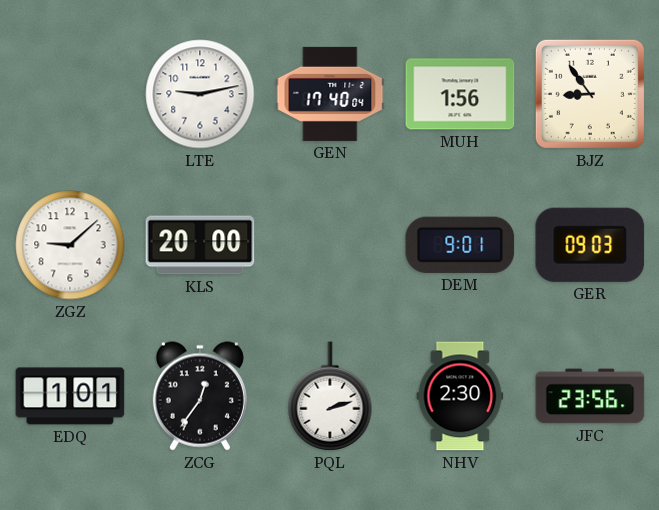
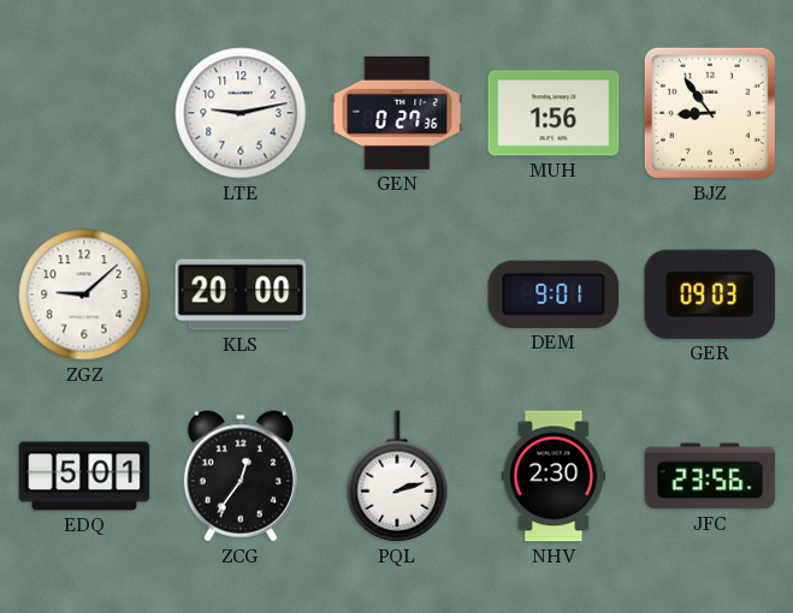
GEN: 17:40 -> 0:27
EDQ: 1:01 -> 5:01
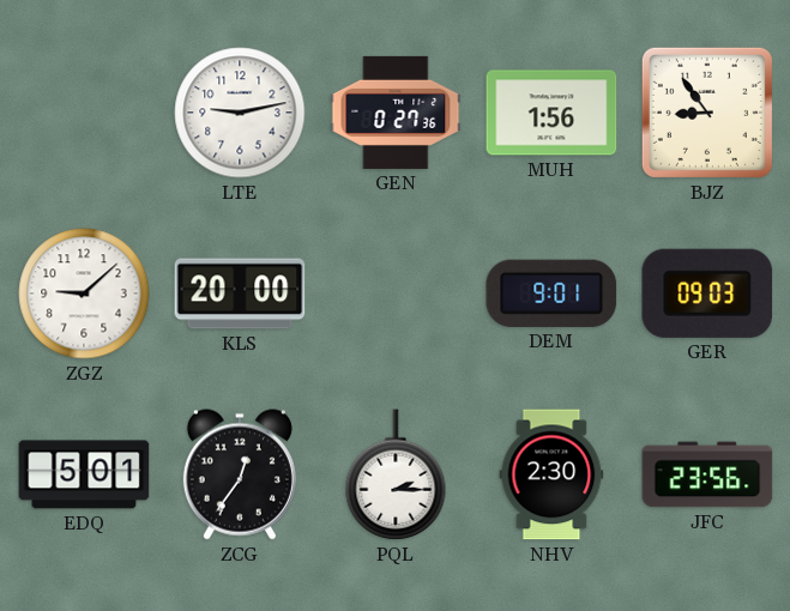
PQL: 2:12 -> 2:15
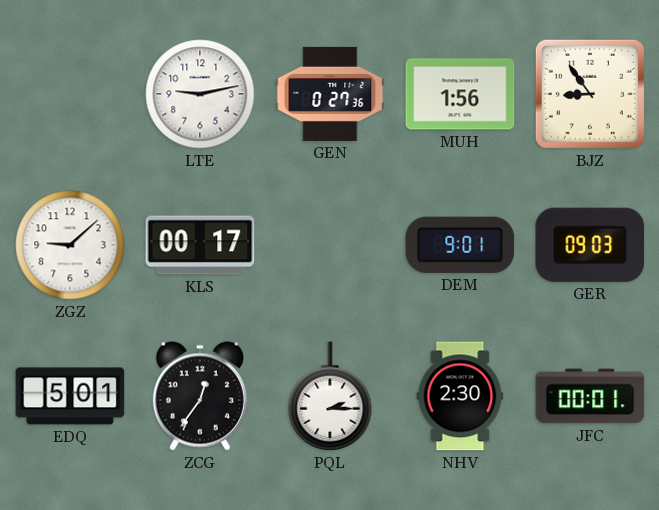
KLS: 20:00 -> 00:17
JFC: 23:56 -> 00:01
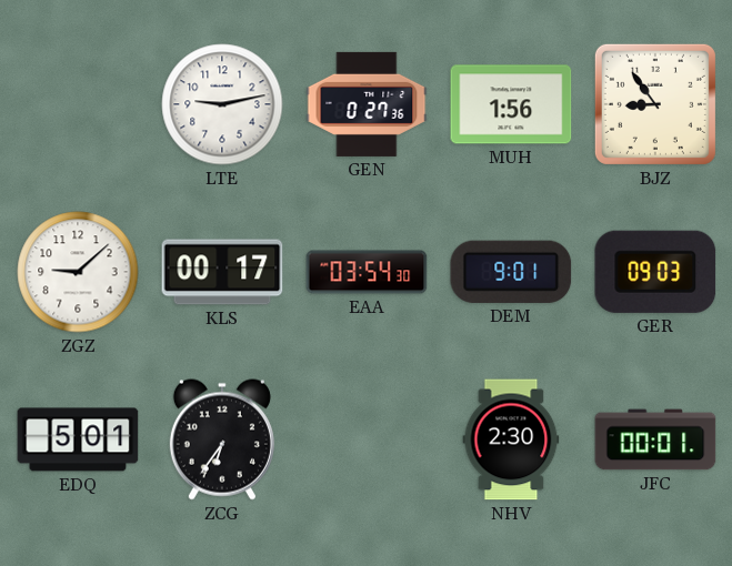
EAA: none -> 03:54
ZCG: 12:36 -> 6:36
PQL: 2:15 -> none
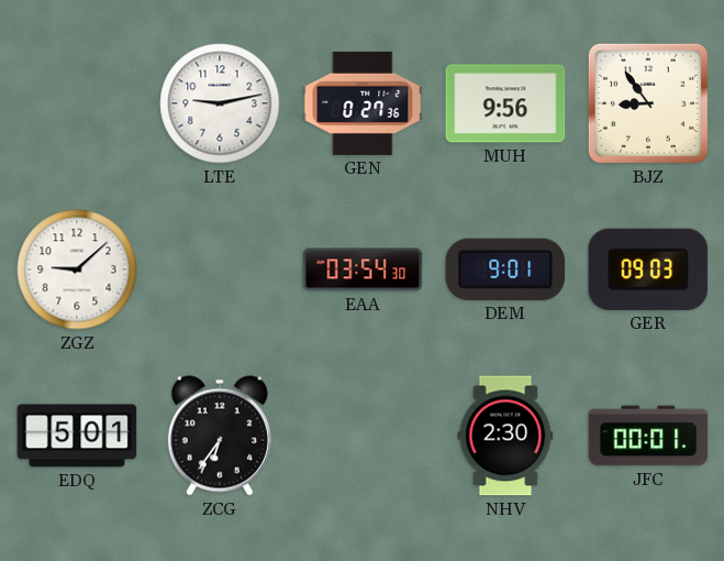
MUH: 1:56 -> 9:56
KLS: 00:17 -> none
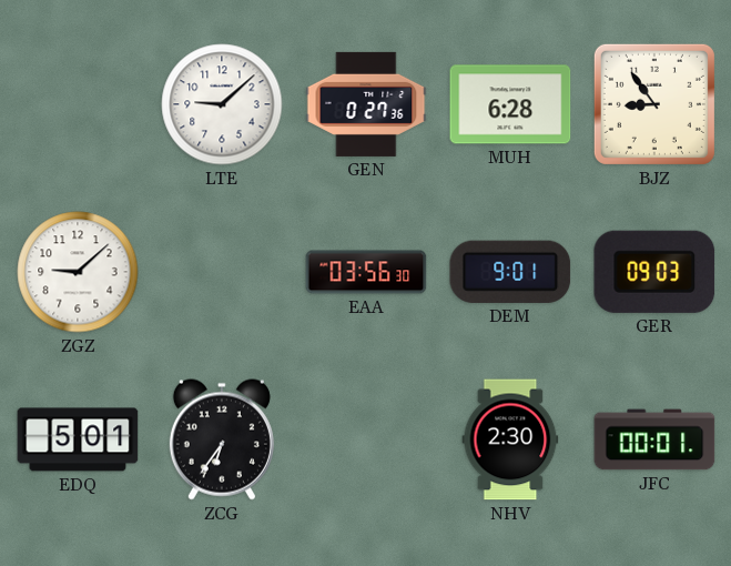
LTE: 9:13 -> 9:08
MUH: 9:56 -> 6:28
EAA: 03:54 -> 03:56
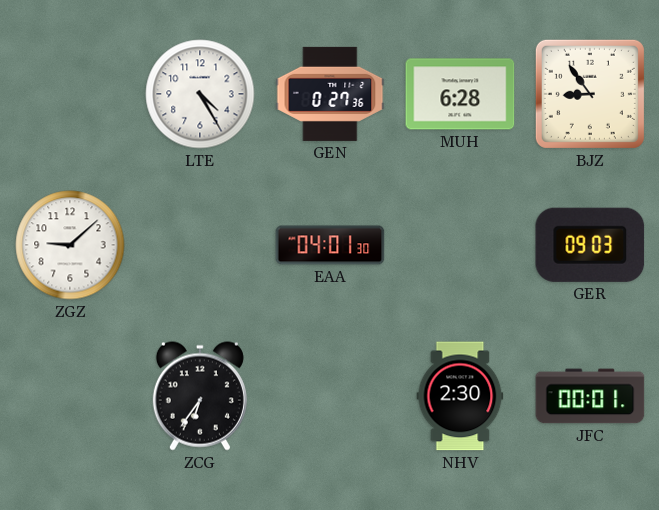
LTE: 9:08 -> 4:25
EAA: 03:56 -> 04:01
DEM: 9:01 -> none
EDQ: 5:01 -> none
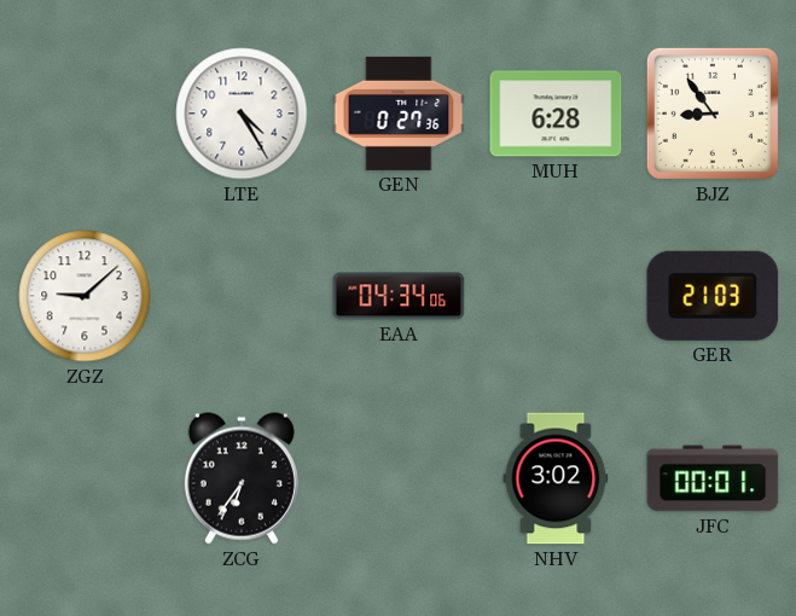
EAA: 04:01 -> 04:34
GER: 09:03 -> 21:03
NHV: 2:30 -> 3:02
